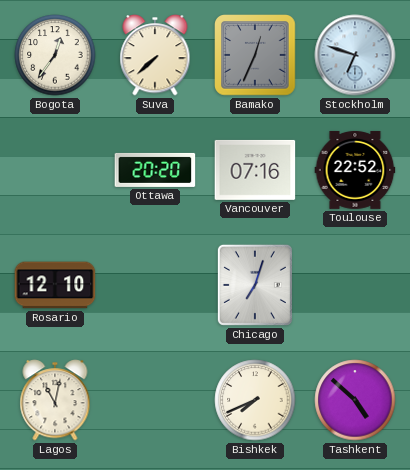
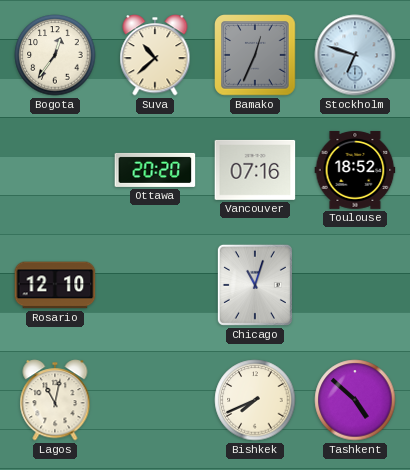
Suva: 7:38 -> 10:38
Toulouse: 22:52 -> 18:52
Chicago: 7:03 -> 11:03
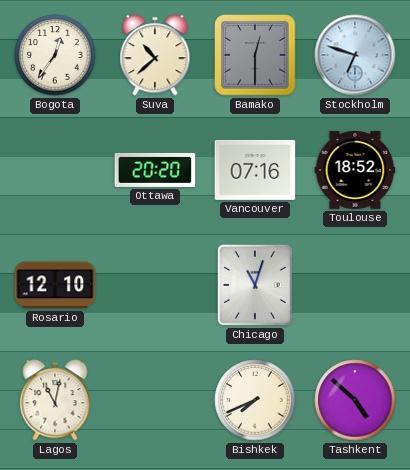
Bamako: 12:34 -> 12:30
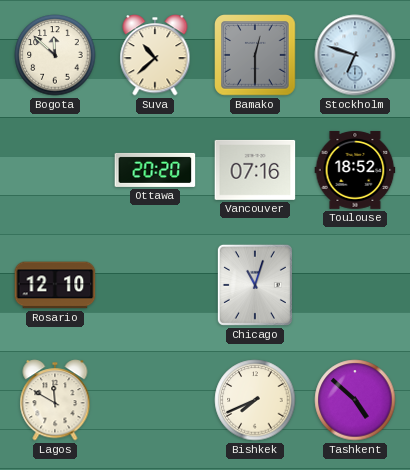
Bogota: 12:36 -> 11:52
Lagos: 11:02 -> 11:50
